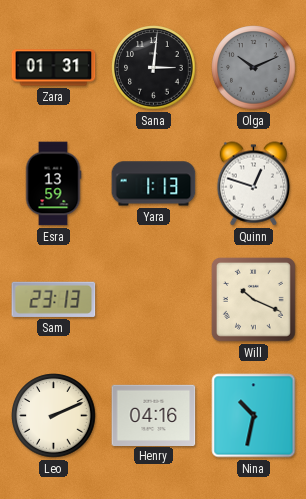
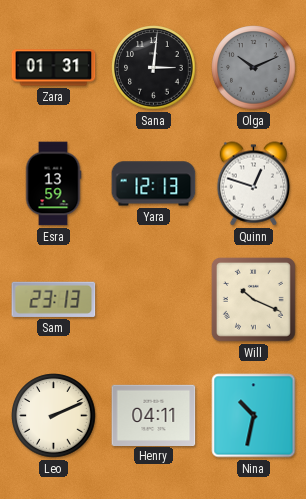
Yara: 1:13 -> 12:13
Henry: 04:16 -> 04:11
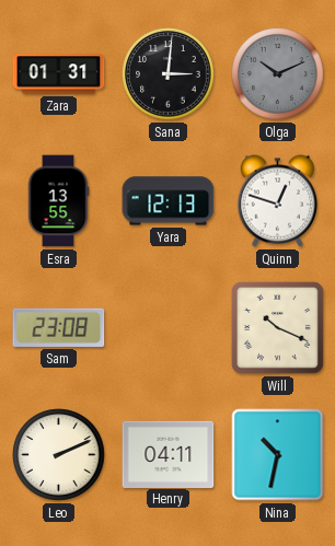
Esra: 13:59 -> 13:55
Sam: 23:13 -> 23:08
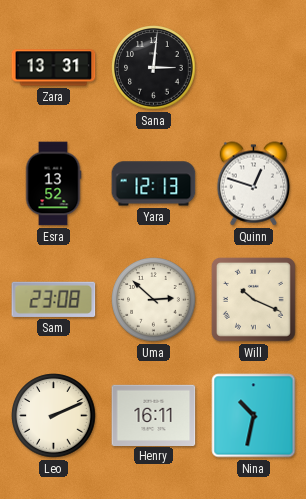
Zara: 01:31 -> 13:31
Olga: 10:11 -> none
Esra: 13:55 -> 13:52
Uma: none -> 2:52
Henry: 04:11 -> 16:11
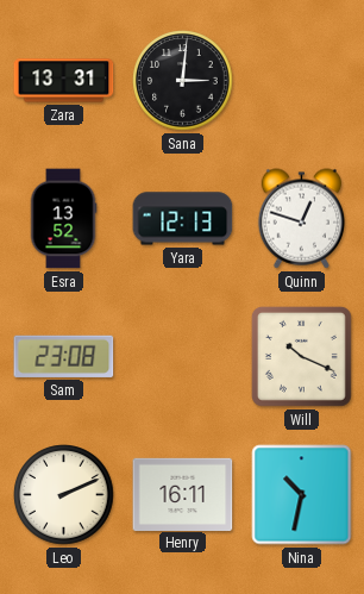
Uma: 2:52 -> none
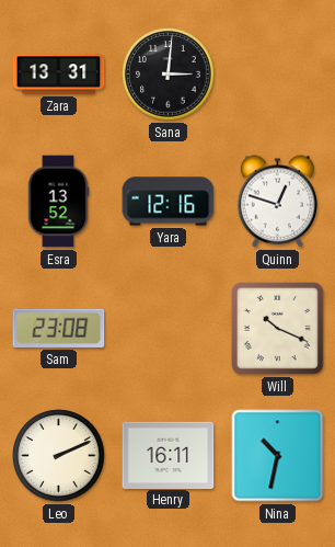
Yara: 12:13 -> 12:16
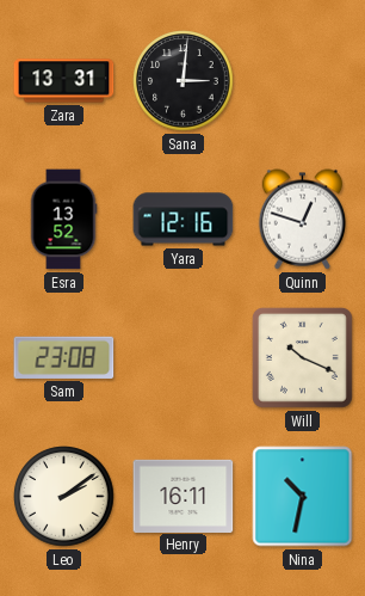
Leo: 2:11 -> 2:09
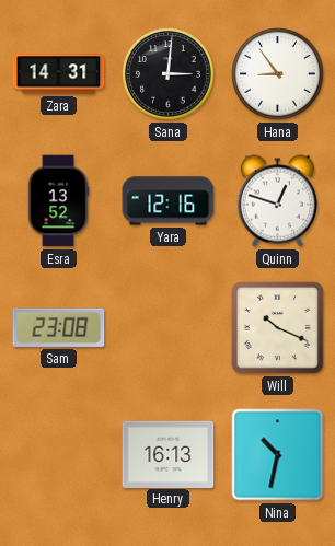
Zara: 13:31 -> 14:31
Hana: none -> 8:54
Leo: 2:09 -> none
Henry: 16:11 -> 16:13
